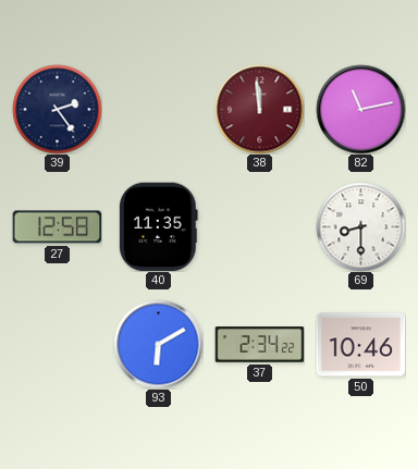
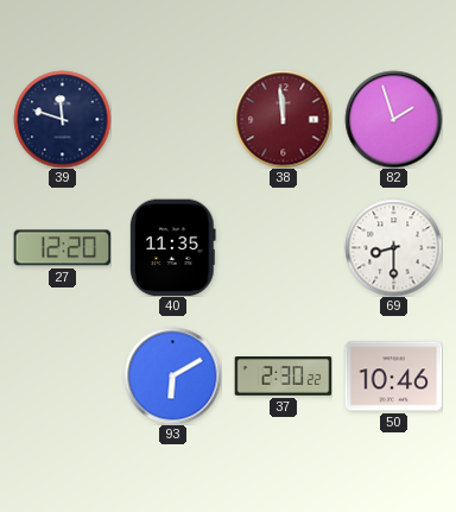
39: 2:24 -> 11:48
82: 11:13 -> 1:57
27: 12:58 -> 12:20
37: 2:34 -> 2:30
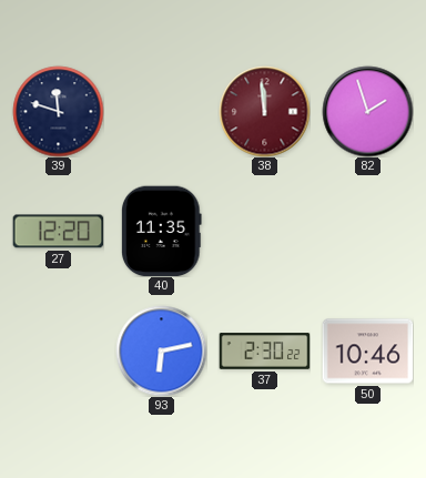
69: 8:30 -> none
93: 6:10 -> 6:13
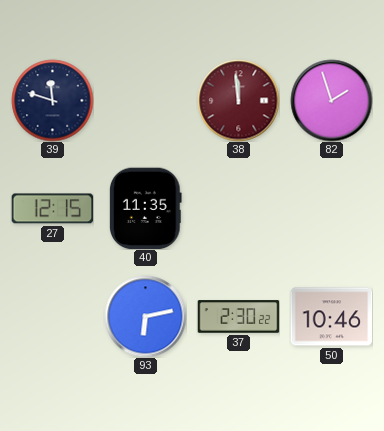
27: 12:20 -> 12:15
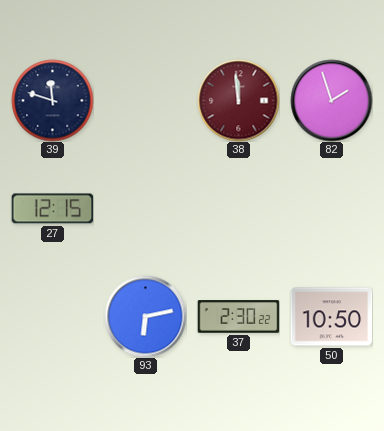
40: 11:35 -> none
50: 10:46 -> 10:50
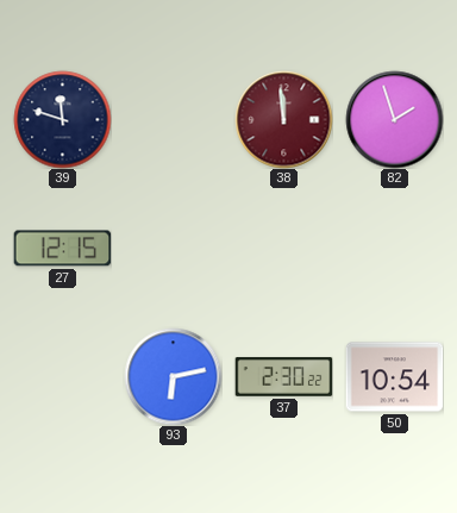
50: 10:50 -> 10:54
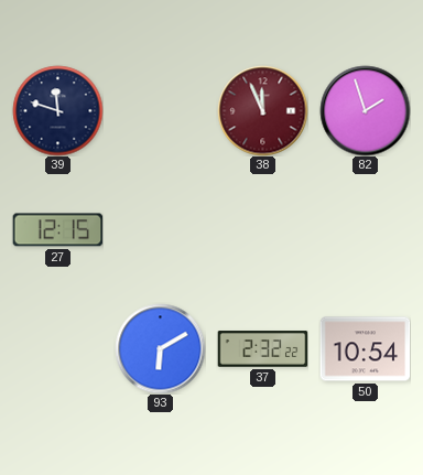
38: 11:59 -> 11:56
93: 6:13 -> 6:10
37: 2:30 -> 2:32
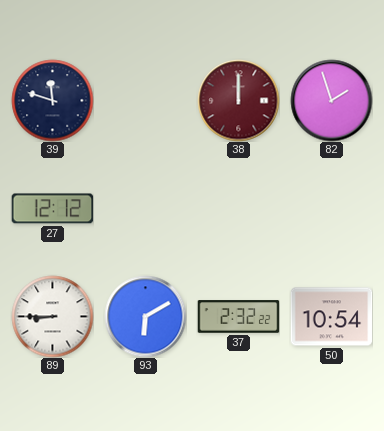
38: 11:56 -> 12:00
27: 12:15 -> 12:12
89: none -> 8:45
